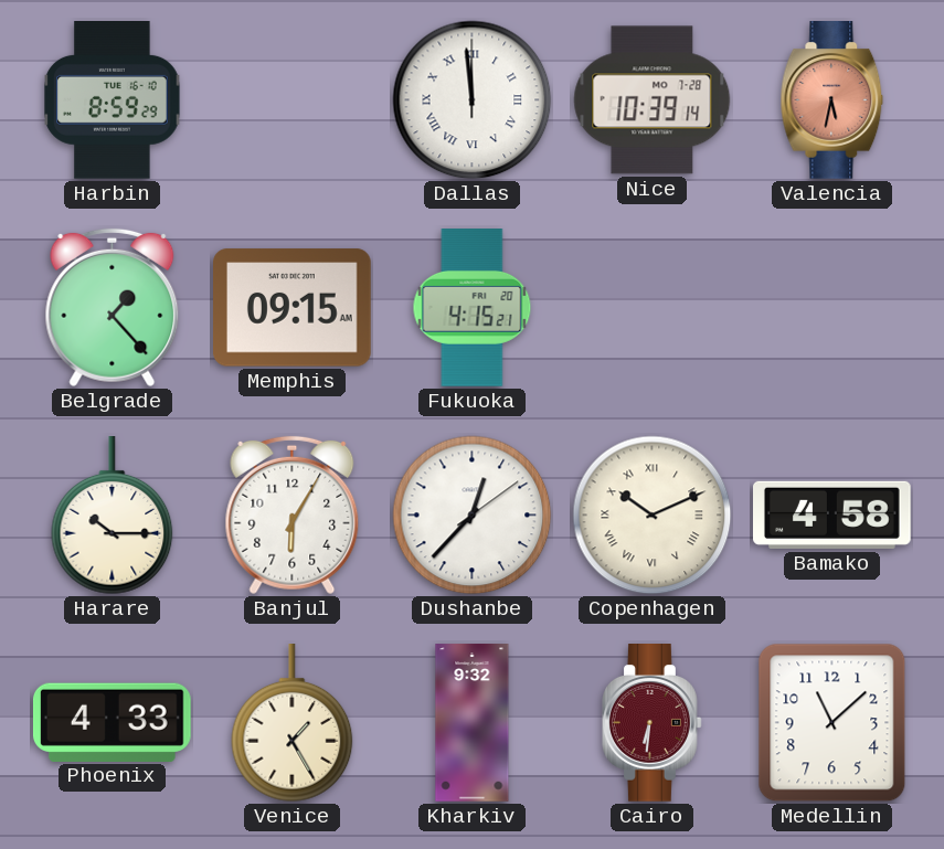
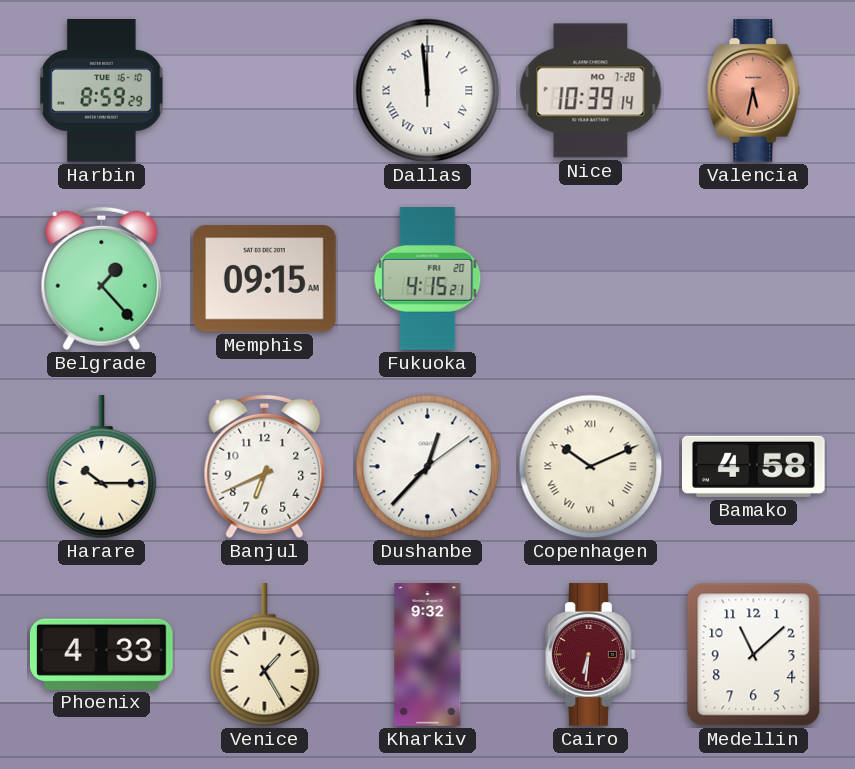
Banjul: 6:05 -> 6:41
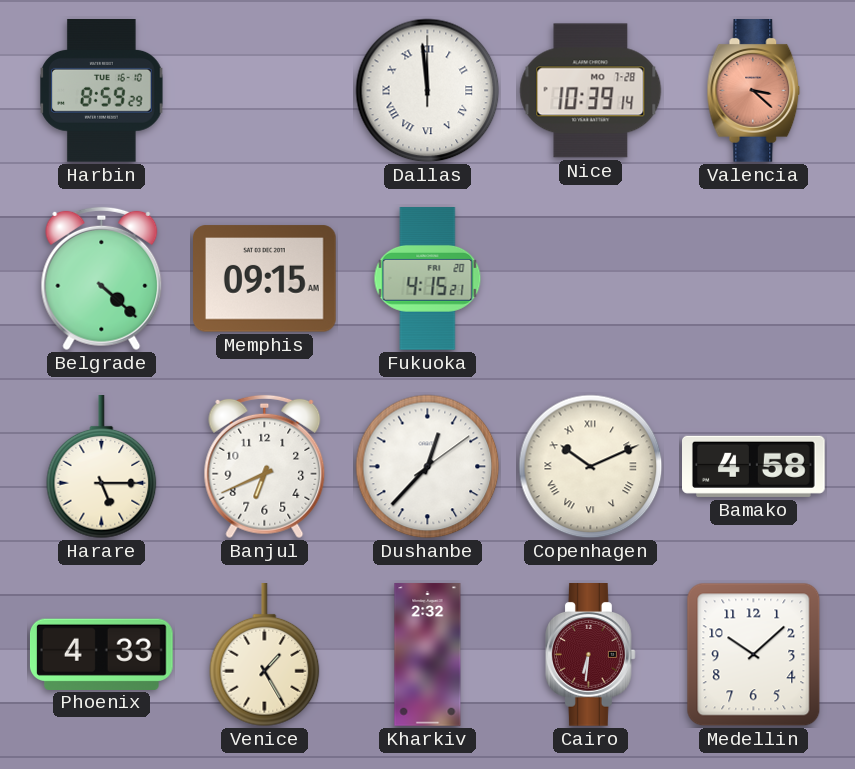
Valencia: 5:32 -> 3:22
Belgrade: 1:23 -> 4:22
Harare: 10:15 -> 5:15
Kharkiv: 9:32 -> 2:32
Medellin: 11:08 -> 10:08
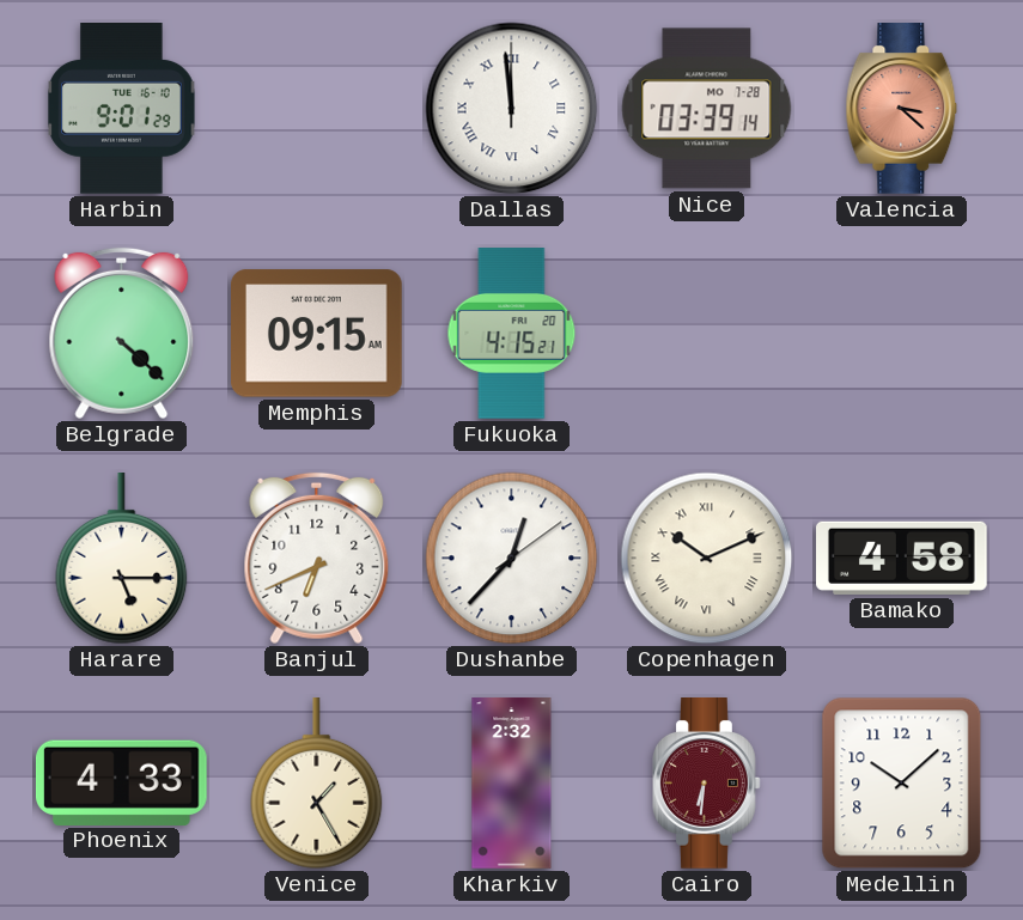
Harbin: 8:59 -> 9:01
Nice: 10:39 -> 03:39
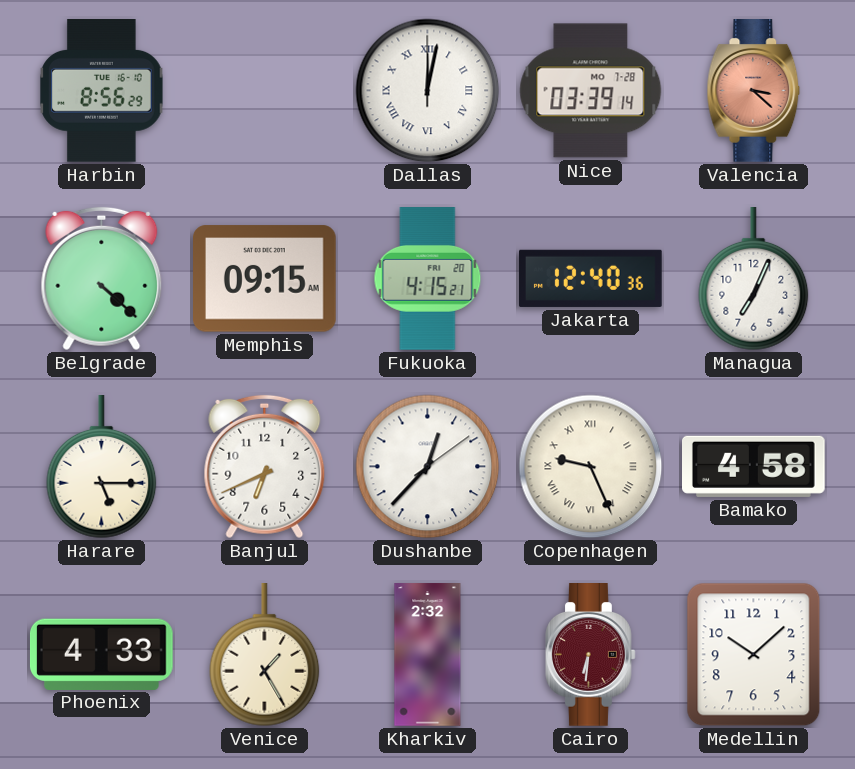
Harbin: 9:01 -> 8:56
Dallas: 11:59 -> 12:02
Jakarta: none -> 12:40
Managua: none -> 7:04
Copenhagen: 10:11 -> 9:26
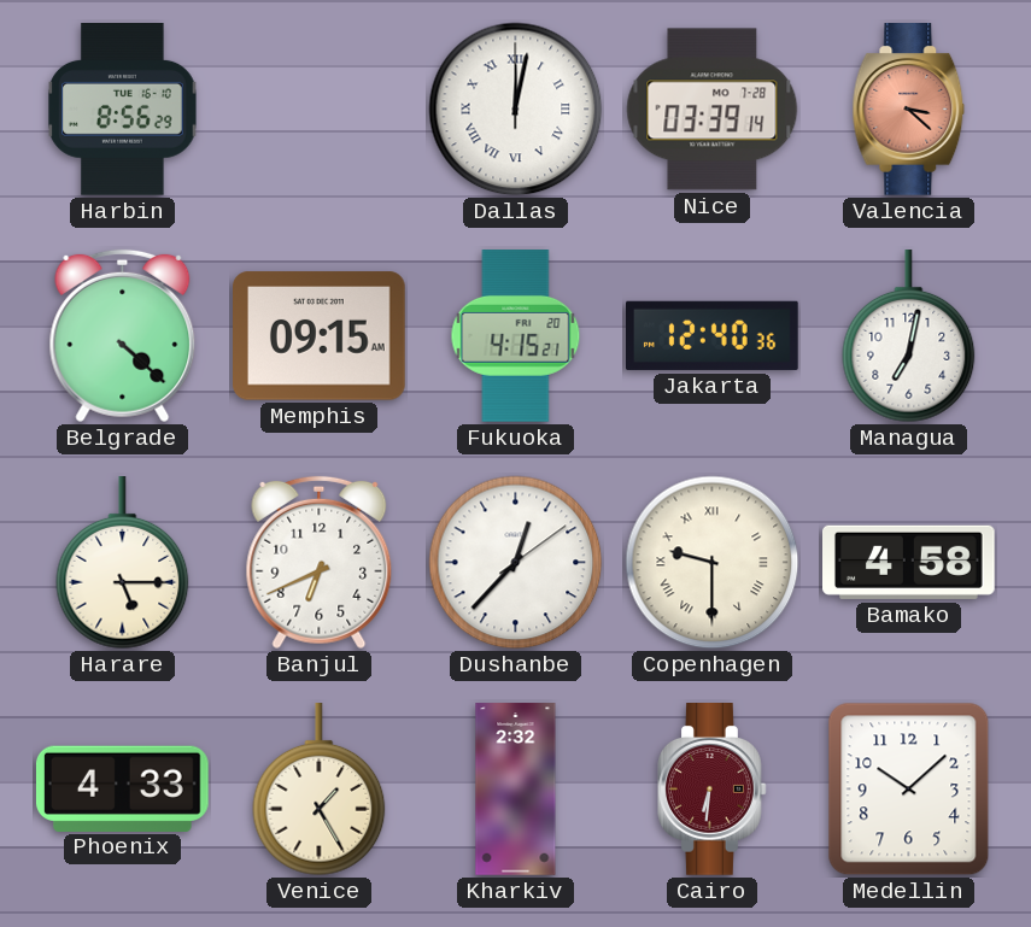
Managua: 7:04 -> 7:02
Copenhagen: 9:26 -> 9:30
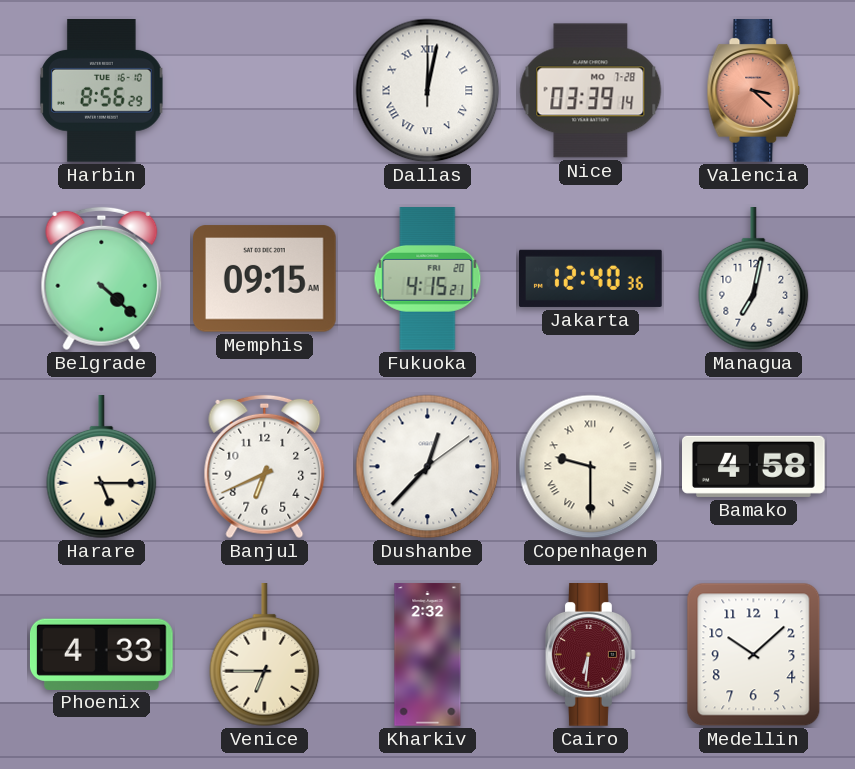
Venice: 1:25 -> 6:45
